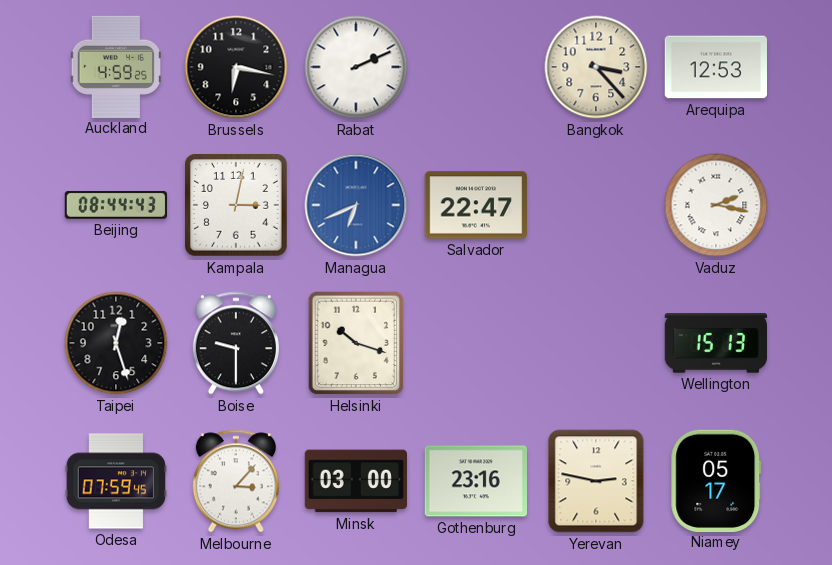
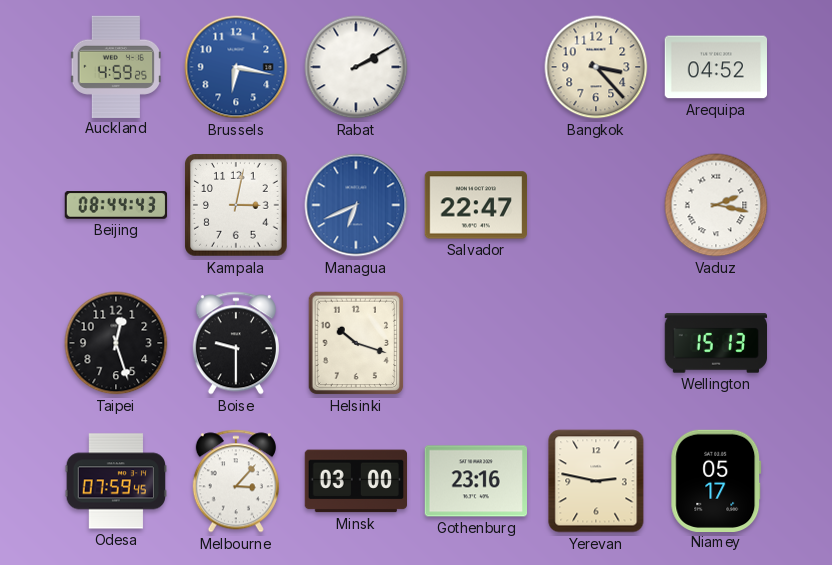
Brussels dial: black -> blue
Rabat: 2:11 -> 2:10
Arequipa: 12:53 -> 04:52
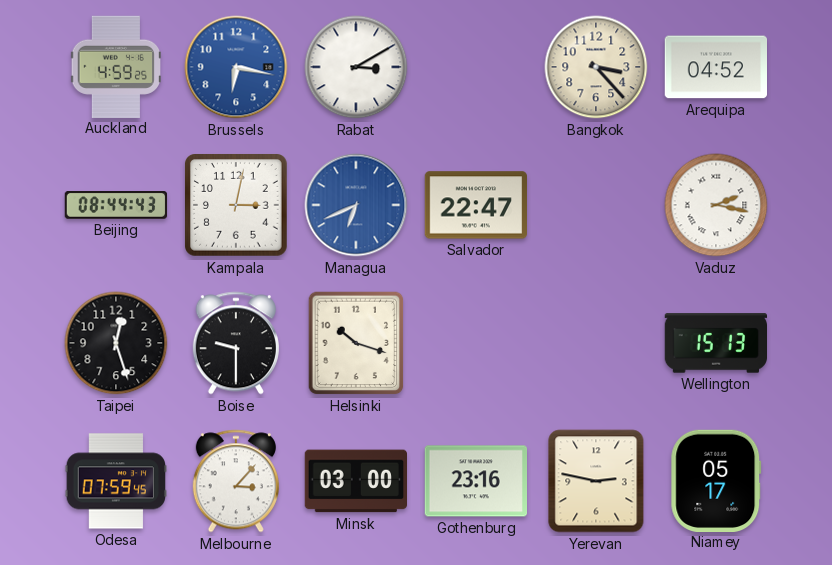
Rabat: 2:10 -> 3:10
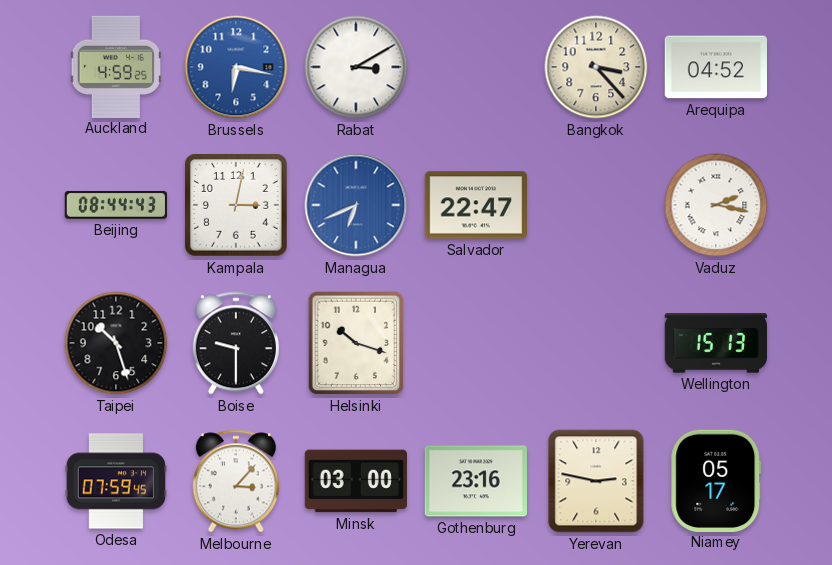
Taipei: 12:27 -> 10:27
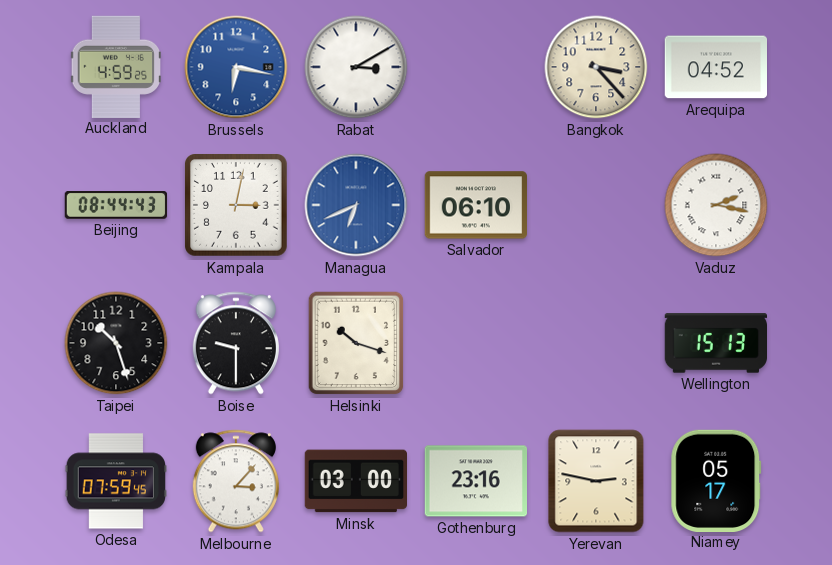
Salvador: 22:47 -> 06:10
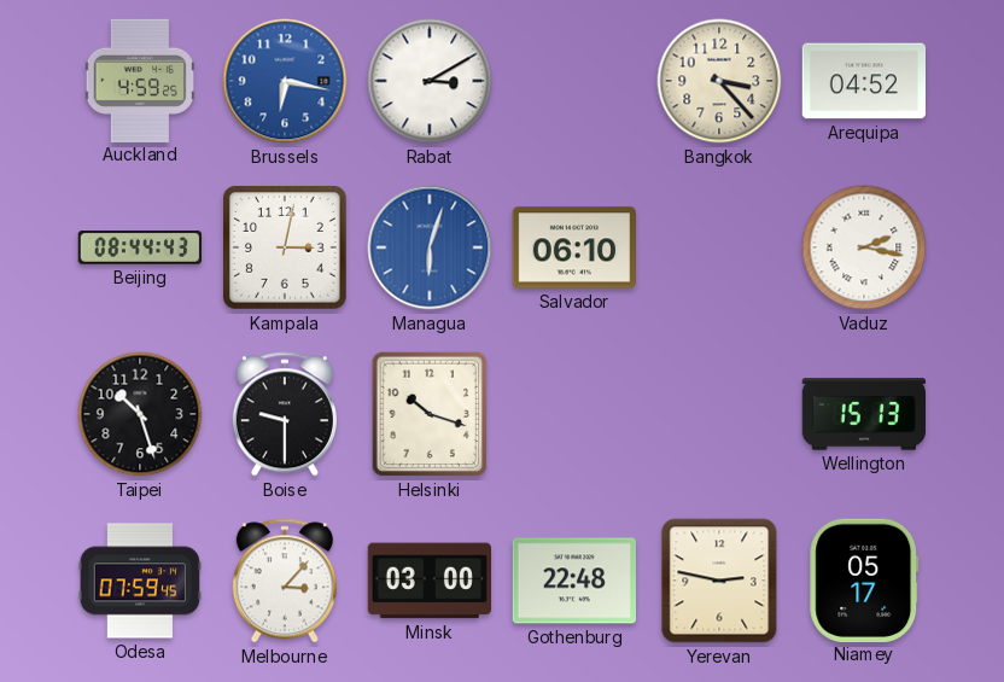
Managua: 6:41 -> 6:03
Gothenburg: 23:16 -> 22:48
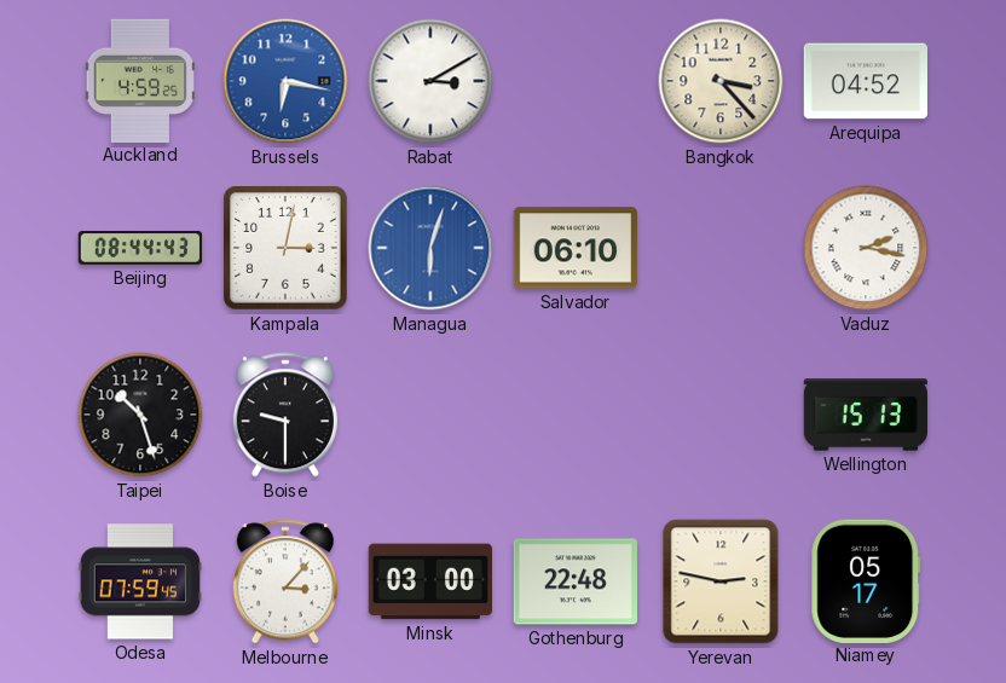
Helsinki: 10:18 -> none
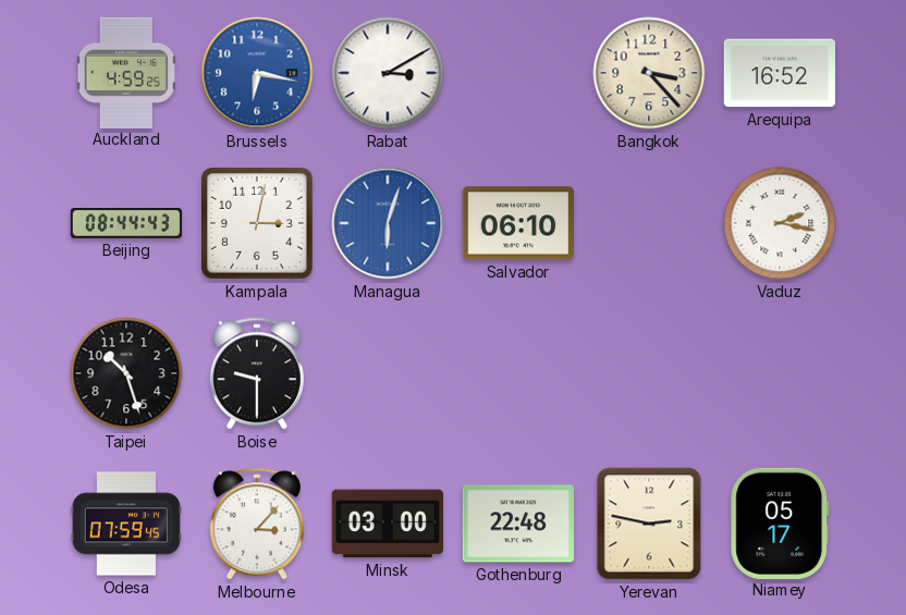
Arequipa: 04:52 -> 16:52
Wellington: 15:13 -> none
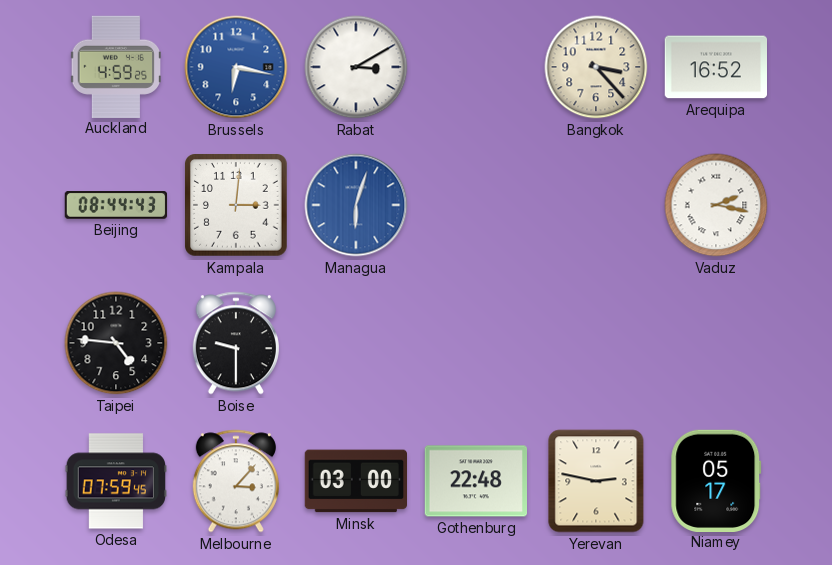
Kampala: 3:02 -> 3:01
Salvador: 06:10 -> none
Taipei: 10:27 -> 4:46
